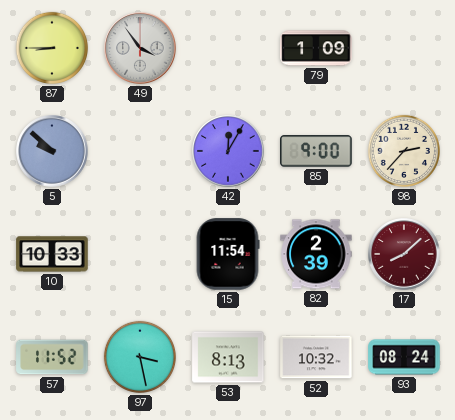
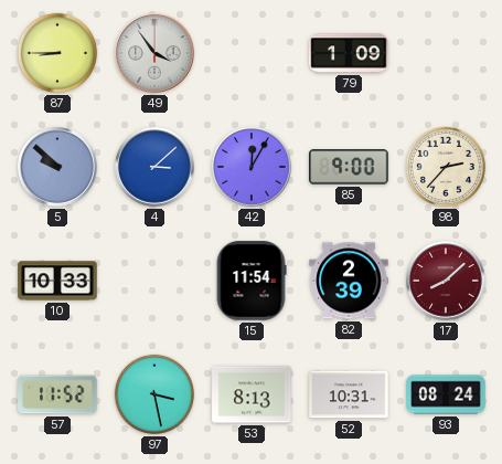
4: none -> 3:08
52: 10:32 -> 10:31
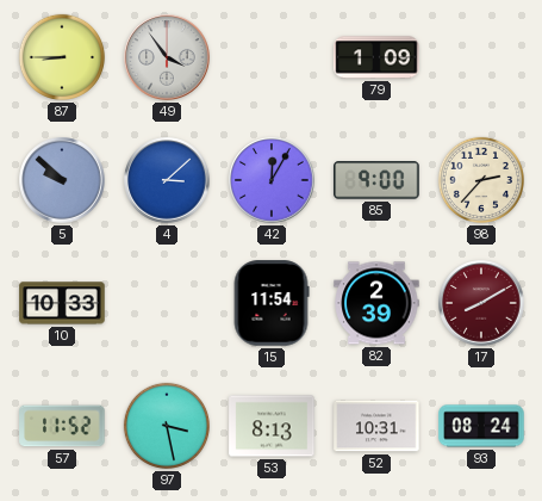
17: 8:08 -> 8:10
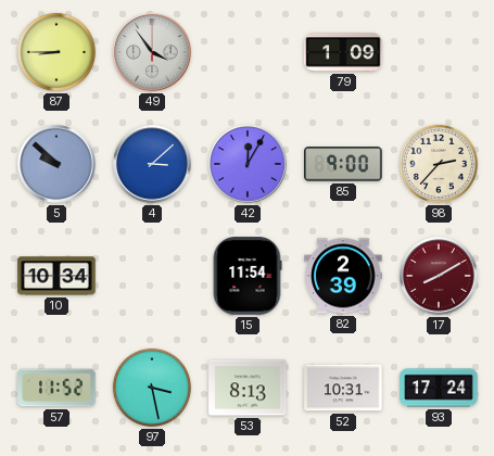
10: 10:33 -> 10:34
93: 08:24 -> 17:24
